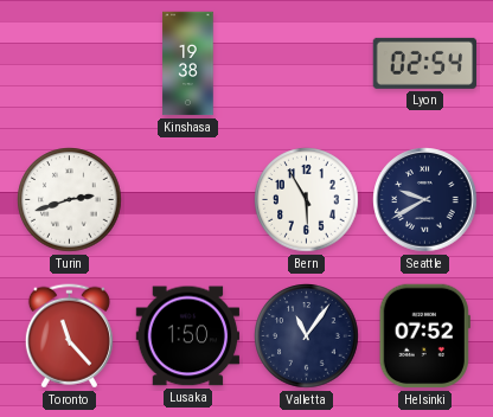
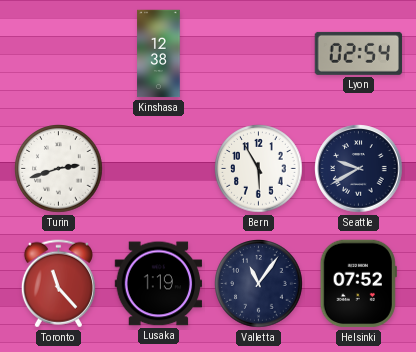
Kinshasa: 19:38 -> 12:38
Lusaka: 1:50 -> 1:19
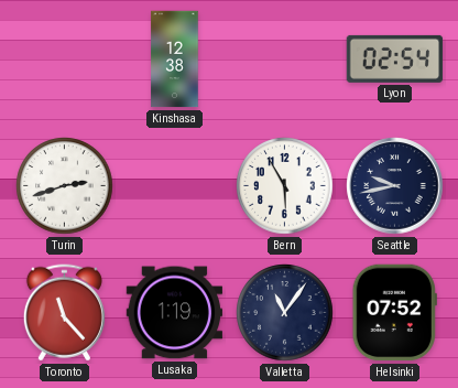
Seattle: 9:40 -> 9:43
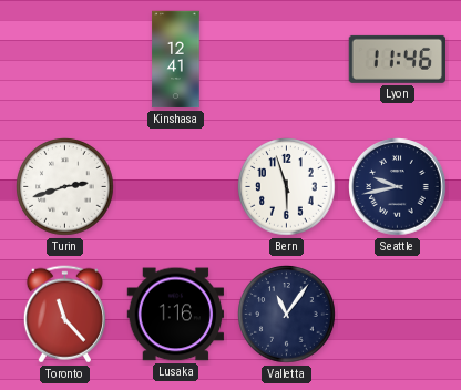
Kinshasa: 12:38 -> 12:41
Lyon: 02:54 -> 11:46
Bern: 5:55 -> 5:57
Lusaka: 1:19 -> 1:16
Helsinki: 07:52 -> none
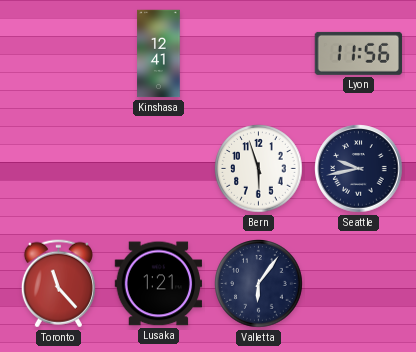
Lyon: 11:46 -> 11:56
Turin: 2:42 -> none
Lusaka: 1:16 -> 1:21
Valletta: 11:06 -> 6:06
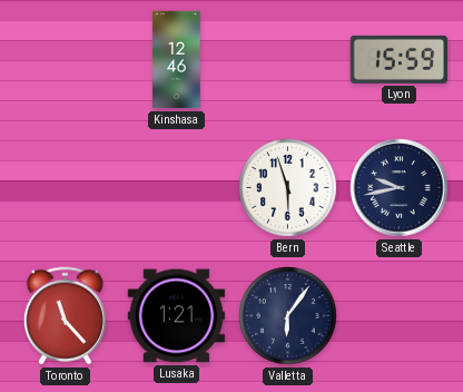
Kinshasa: 12:41 -> 12:46
Lyon: 11:56 -> 15:59
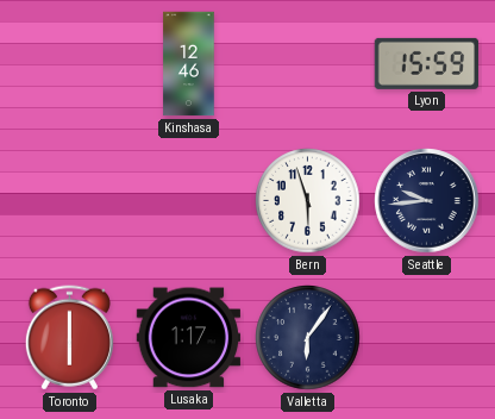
Seattle: 9:43 -> 9:44
Toronto: 11:23 -> 6:00
Lusaka: 1:21 -> 1:17
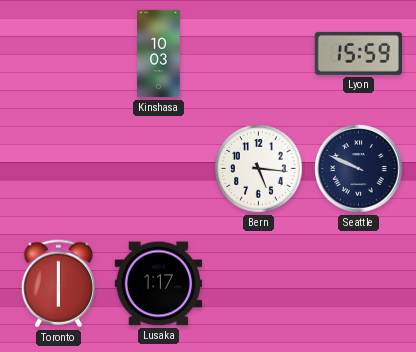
Kinshasa: 12:46 -> 10:03
Bern: 5:57 -> 5:16
Seattle: 9:44 -> 9:49
Valletta: 6:06 -> none
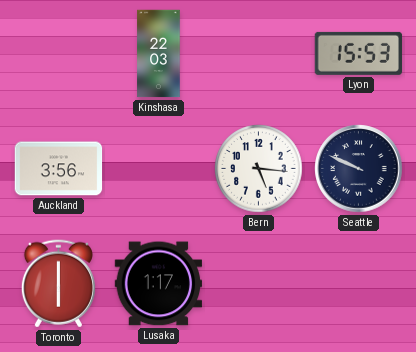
Kinshasa: 10:03 -> 22:03
Lyon: 15:59 -> 15:53
Auckland: none -> 3:56
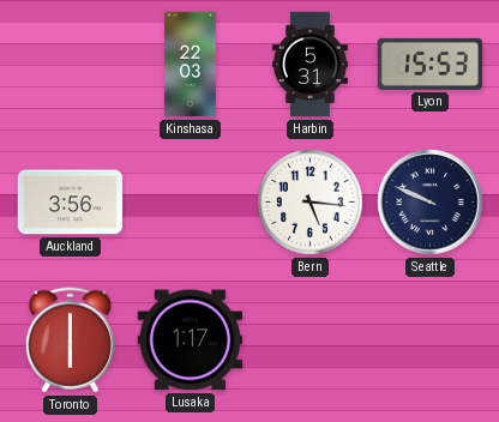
Harbin: none -> 5:31
